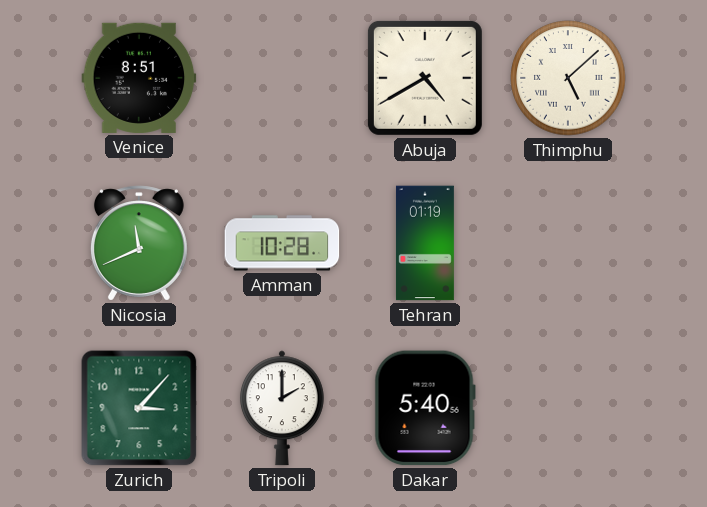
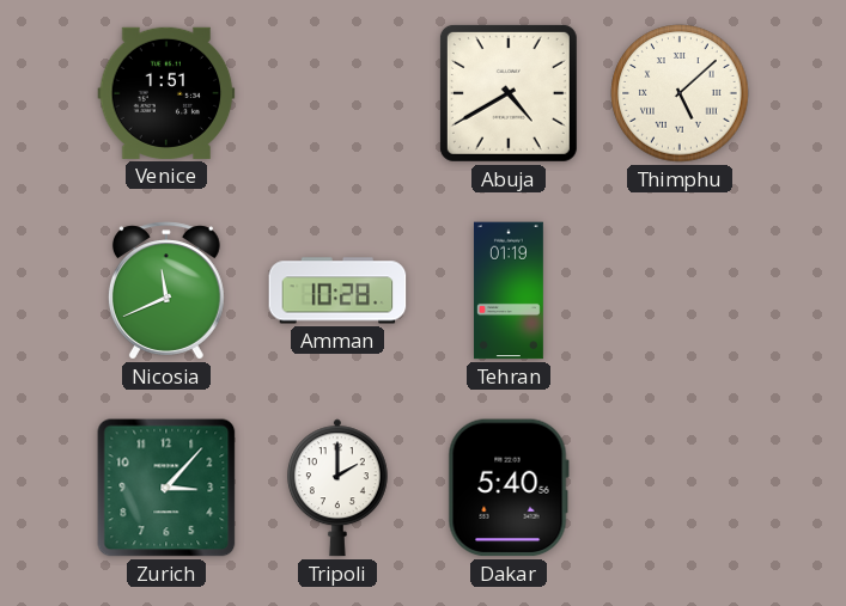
Venice: 8:51 -> 1:51
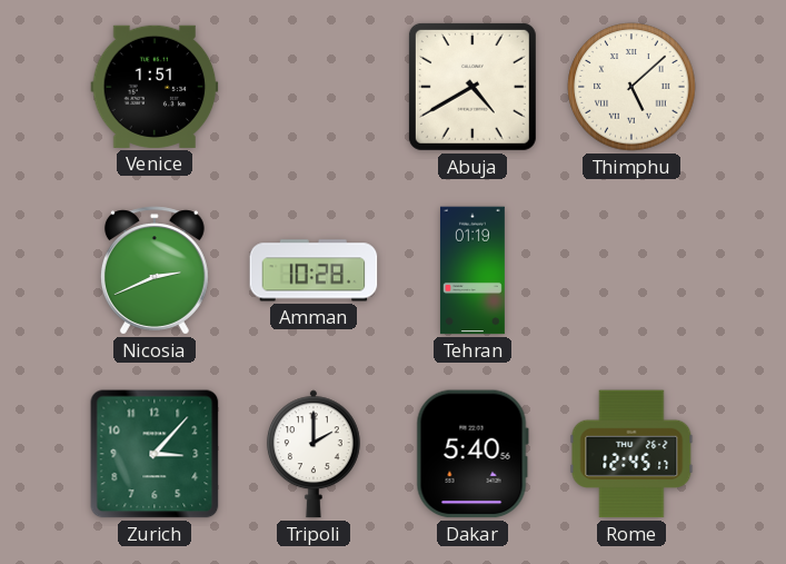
Nicosia: 11:41 -> 2:41
Rome: none -> 12:45
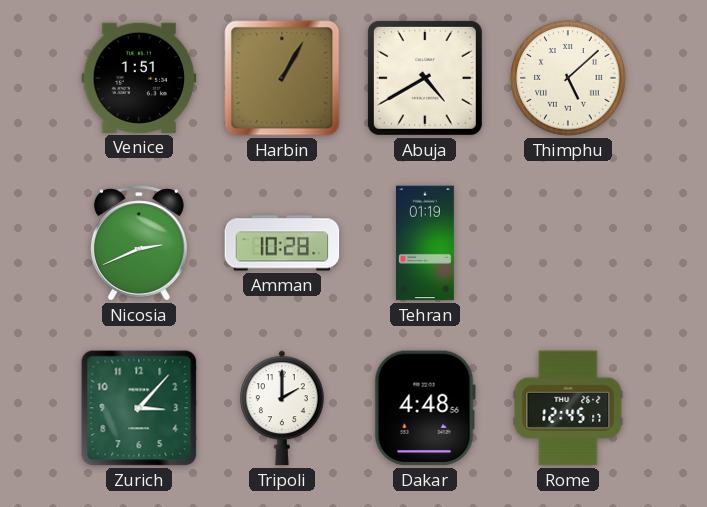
Harbin: none -> 1:05
Dakar: 5:40 -> 4:48
